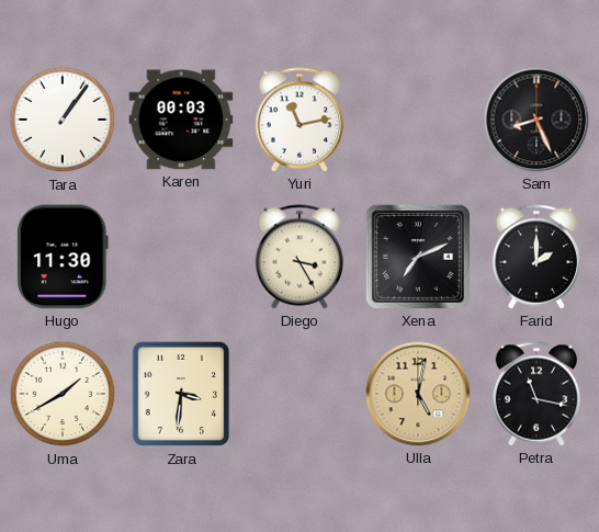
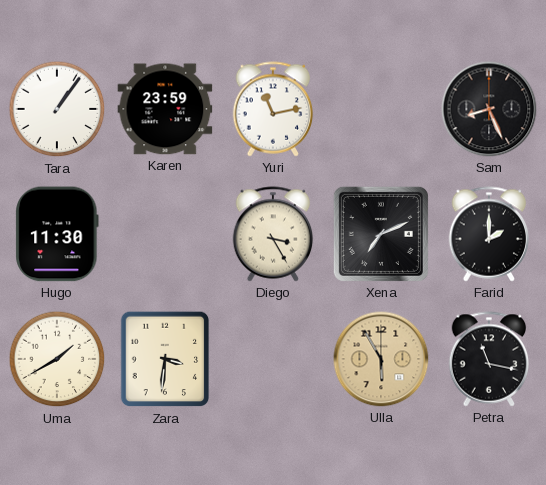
Karen: 00:03 -> 23:59
Ulla: 5:02 -> 5:55
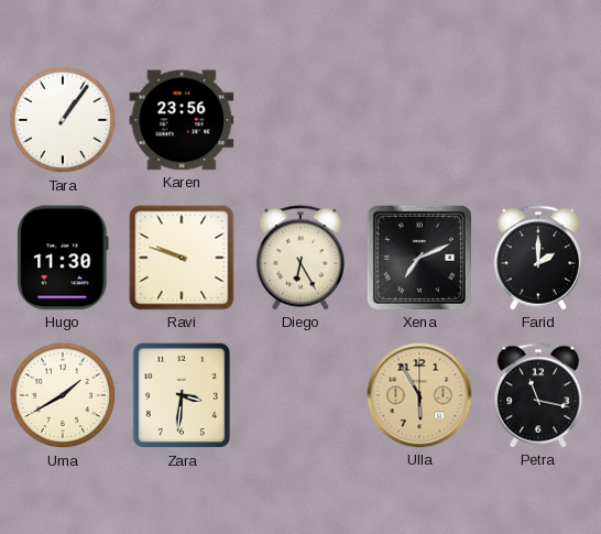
Karen: 23:59 -> 23:56
Yuri: 11:13 -> none
Sam: 8:26 -> none
Ravi: none -> 9:48
Diego: 3:25 -> 6:25
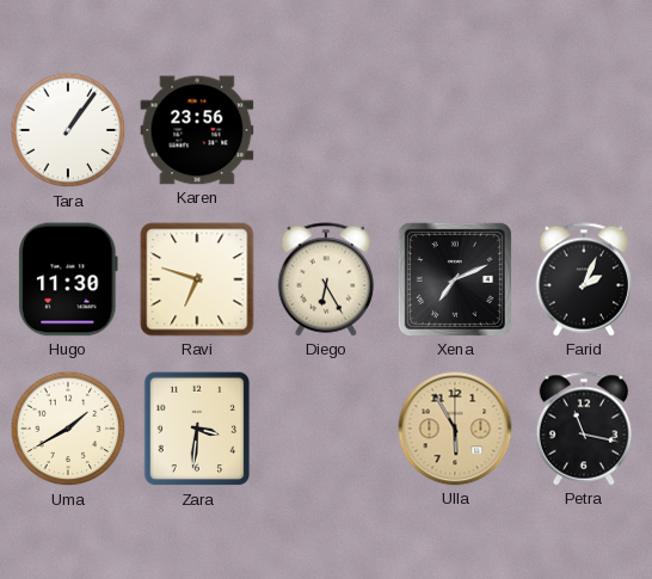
Ravi: 9:48 -> 6:48
Farid: 2:00 -> 2:04
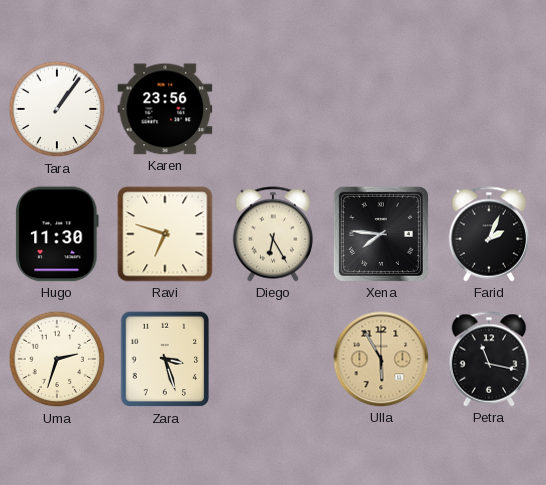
Xena: 7:11 -> 7:46
Uma: 1:40 -> 2:33
Zara: 3:31 -> 3:27
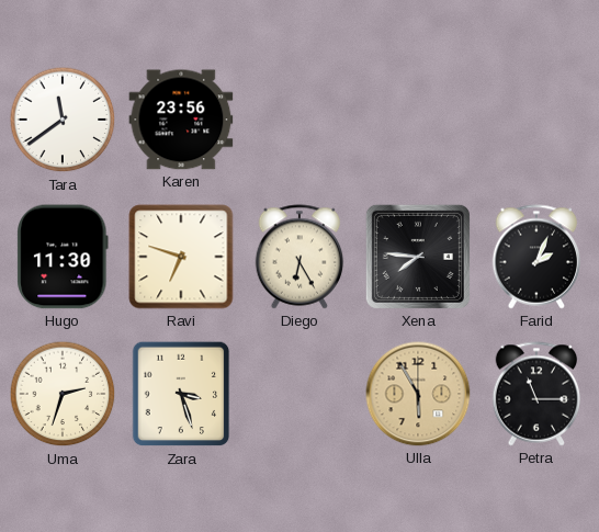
Tara: 1:06 -> 11:39
Petra: 11:17 -> 11:15
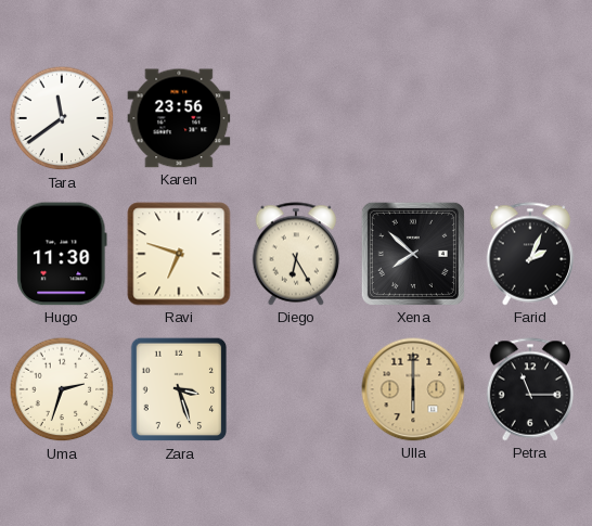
Xena: 7:46 -> 7:52
Ulla: 5:55 -> 6:00
